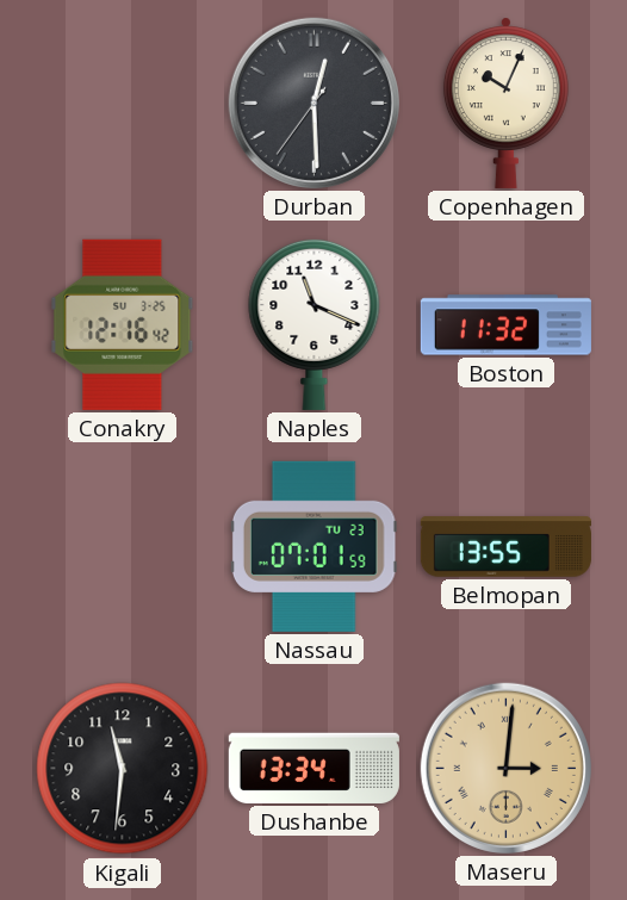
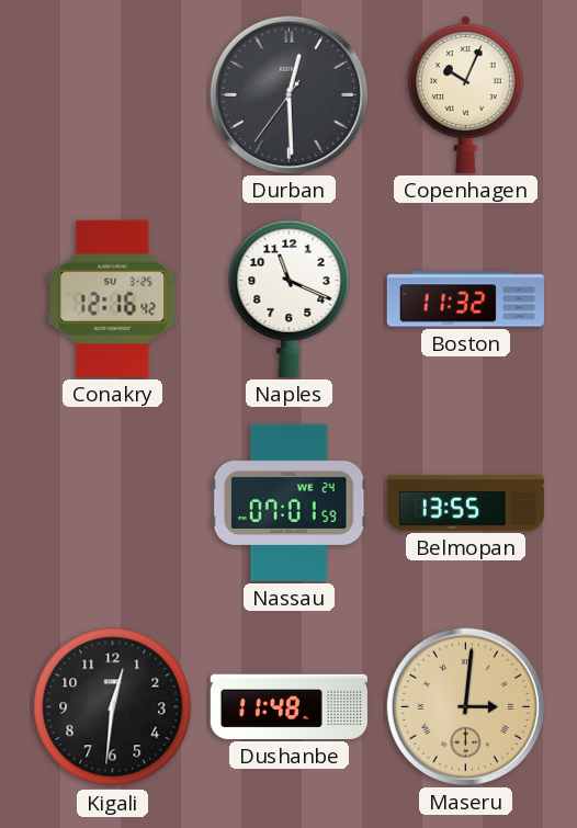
Nassau date: TU 23 -> WE 24
Kigali: 11:31 -> 12:31
Dushanbe: 13:34 -> 11:48
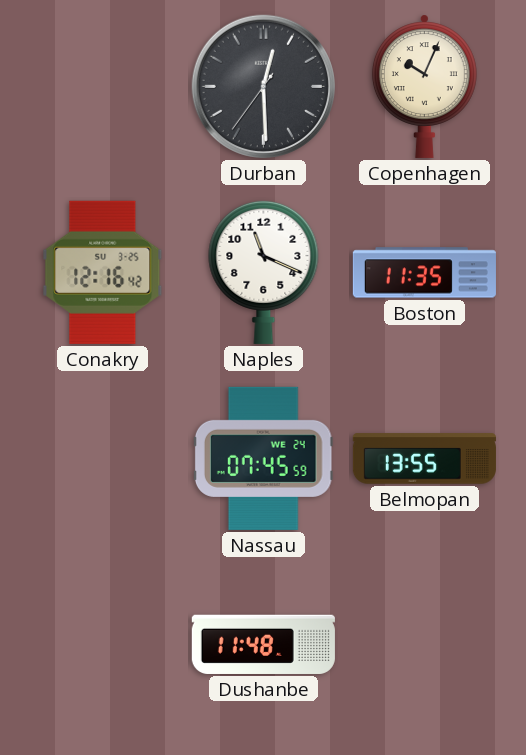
Boston: 11:32 -> 11:35
Nassau: 07:01 -> 07:45
Kigali: 12:31 -> none
Maseru: 3:01 -> none
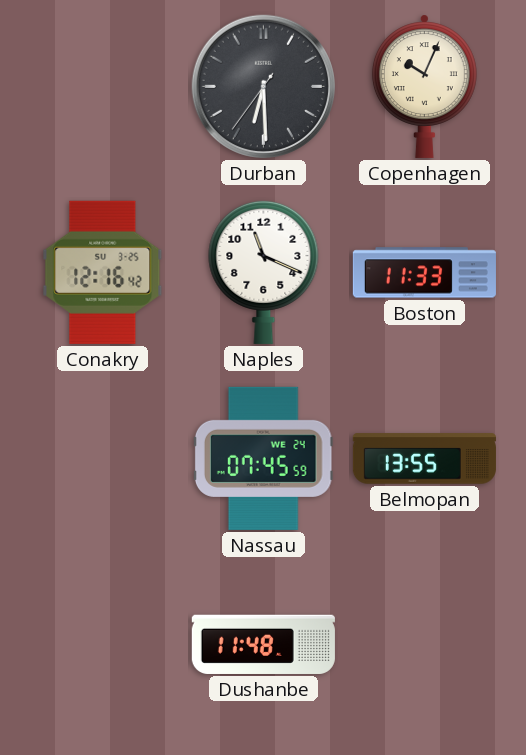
Durban: 12:29 -> 6:29
Boston: 11:35 -> 11:33
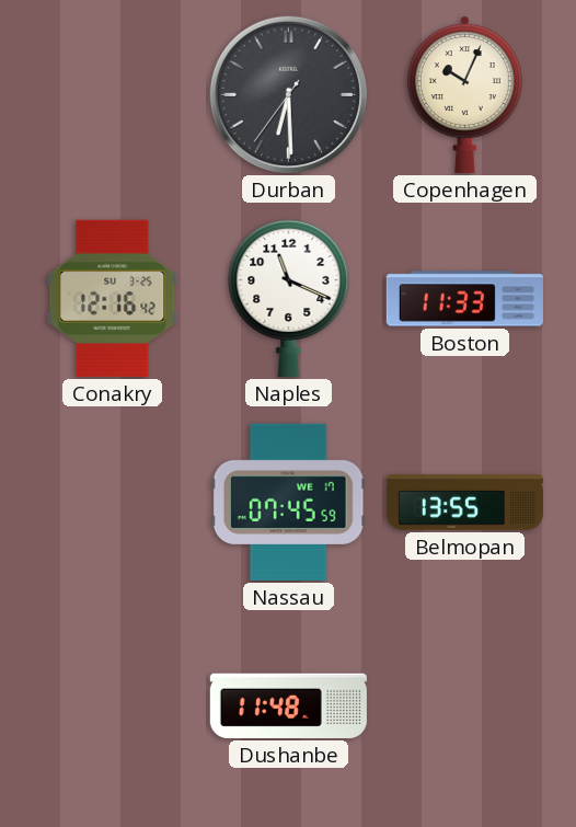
Nassau date: WE 24 -> WE 17
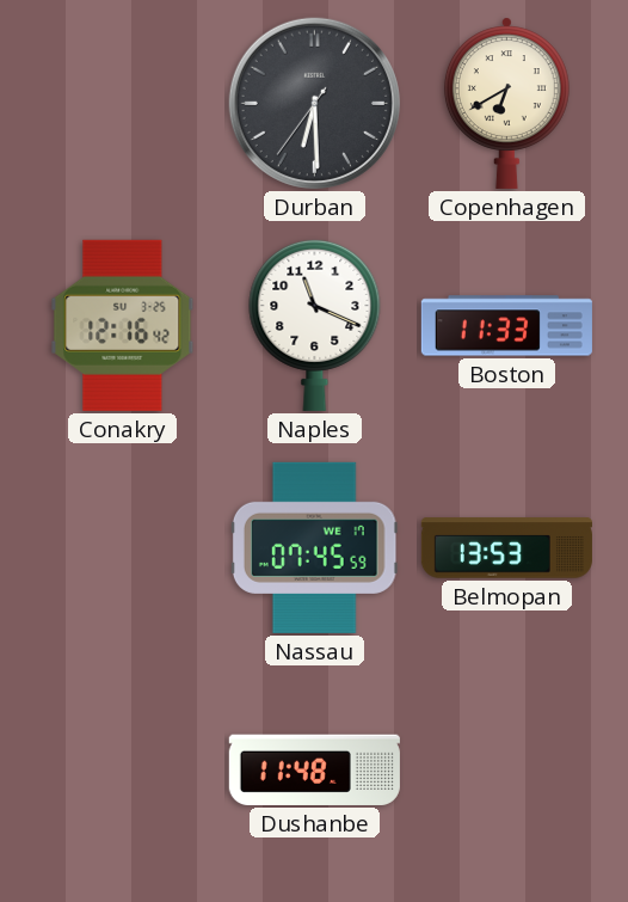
Copenhagen: 10:04 -> 6:40
Belmopan: 13:55 -> 13:53
